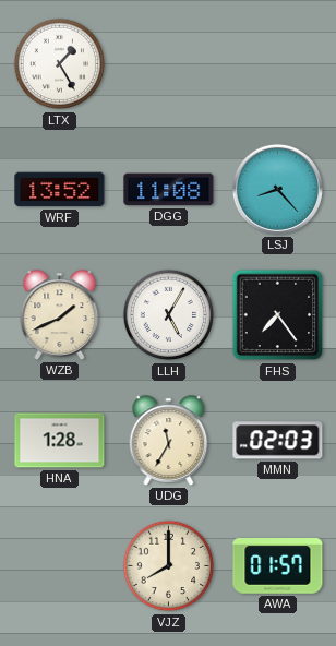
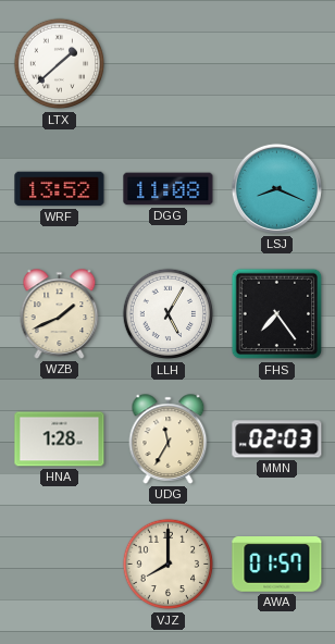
LTX: 1:25 -> 1:38
LSJ: 8:23 -> 8:19
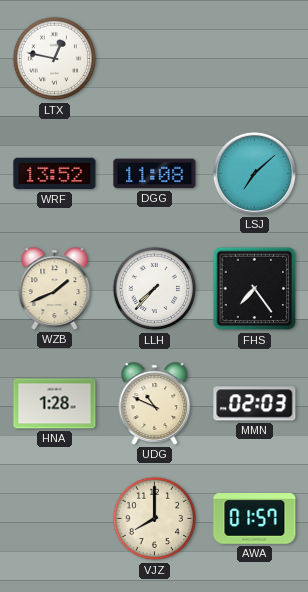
LTX: 1:38 -> 12:47
LSJ: 8:19 -> 7:08
LLH: 5:05 -> 7:37
UDG: 11:35 -> 10:49
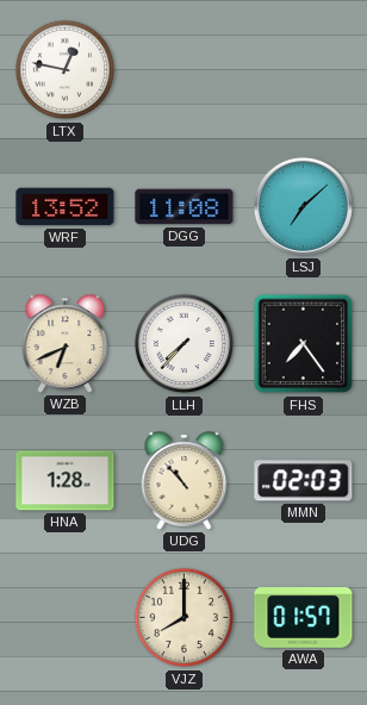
WZB: 1:41 -> 6:41
UDG: 10:49 -> 10:53
